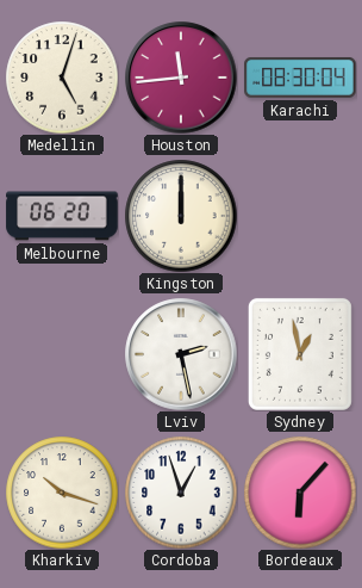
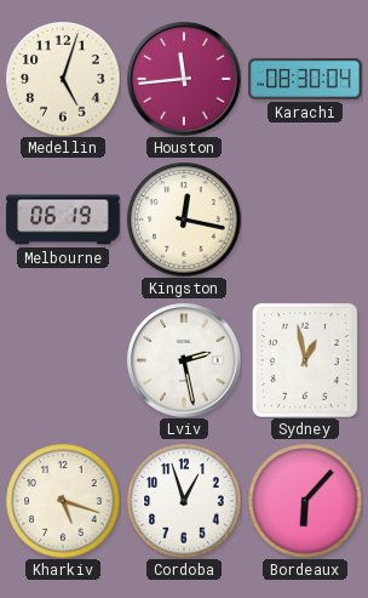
Melbourne: 06:20 -> 06:19
Kingston: 12:00 -> 12:17
Kharkiv: 10:18 -> 5:18
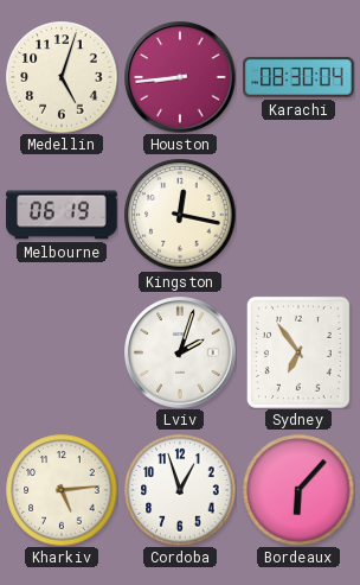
Houston: 11:44 -> 8:44
Lviv: 2:28 -> 2:03
Sydney: 12:58 -> 6:54
Kharkiv: 5:18 -> 5:14
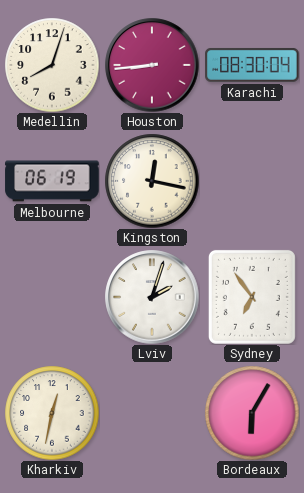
Medellin: 5:03 -> 8:03
Kharkiv: 5:14 -> 12:32
Cordoba: 12:57 -> none
Bordeaux: 6:07 -> 6:05
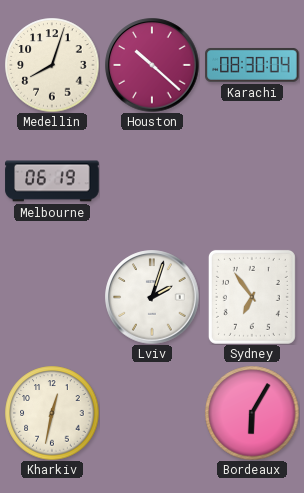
Houston: 8:44 -> 10:22
Kingston: 12:17 -> none
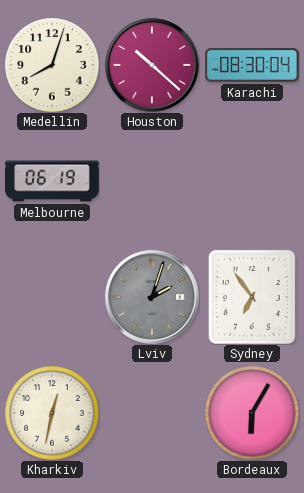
Lviv dial: white -> grey
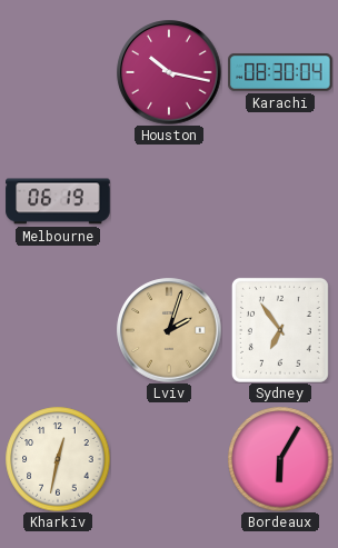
Medellin: 8:03 -> none
Houston: 10:22 -> 10:17
Lviv dial: grey -> champagne
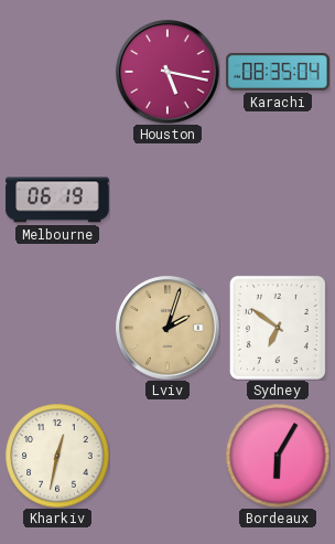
Houston: 10:17 -> 5:17
Karachi: 08:30 -> 08:35
Sydney: 6:54 -> 6:51
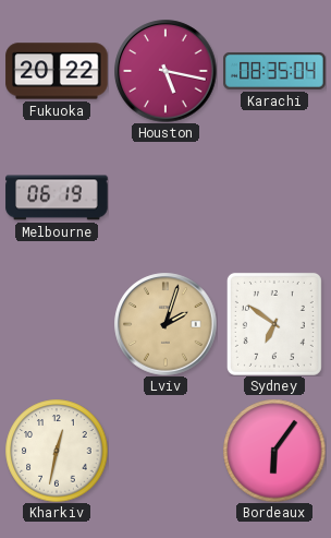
Fukuoka: none -> 20:22
Bordeaux: 6:05 -> 6:06
